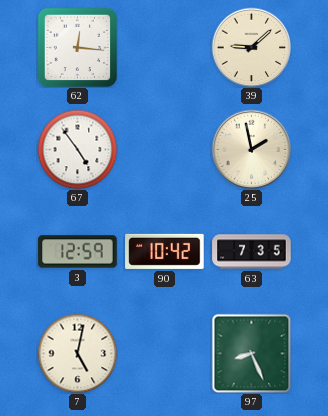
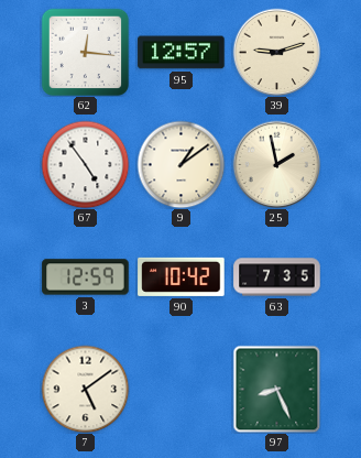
95: none -> 12:57
39: 9:08 -> 9:12
9: none -> 1:09
7: 5:02 -> 5:09
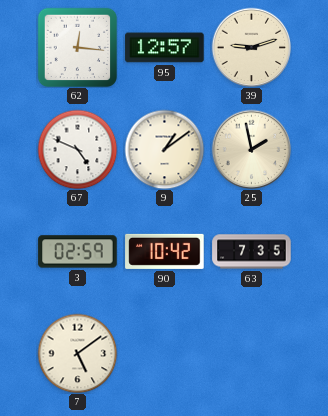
67: 4:54 -> 4:49
3: 12:59 -> 02:59
97: 8:26 -> none
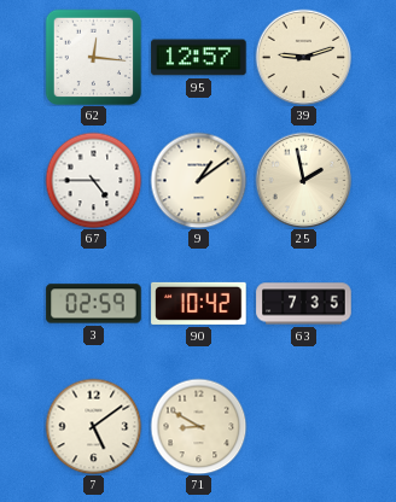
67: 4:49 -> 4:45
71: none -> 8:50
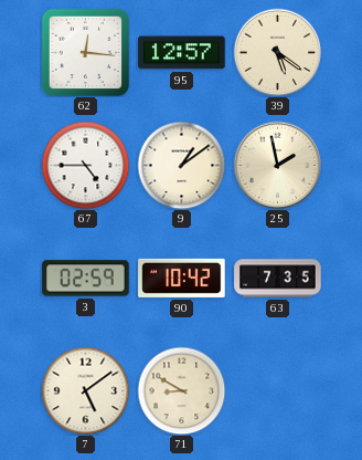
39: 9:12 -> 5:21
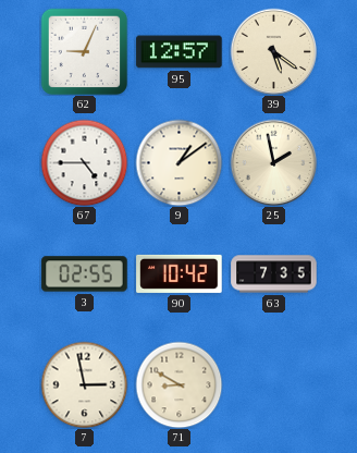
62: 12:16 -> 9:04
3: 02:59 -> 02:55
7: 5:09 -> 2:58
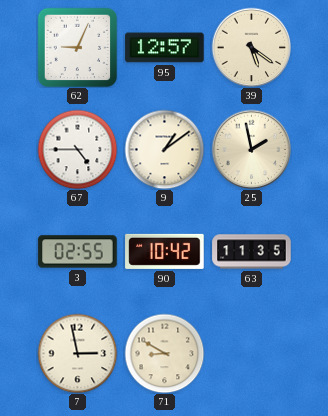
63: 7:35 -> 11:35
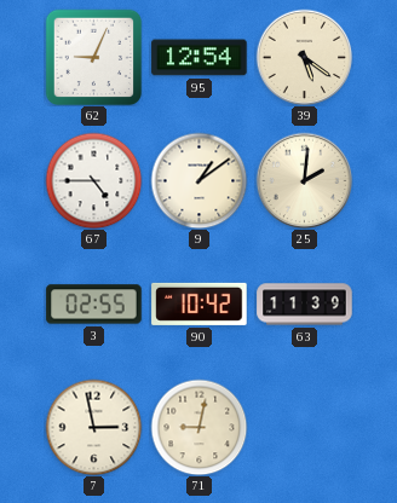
95: 12:57 -> 12:54
25: 1:58 -> 2:01
63: 11:35 -> 11:39
71: 8:50 -> 9:02
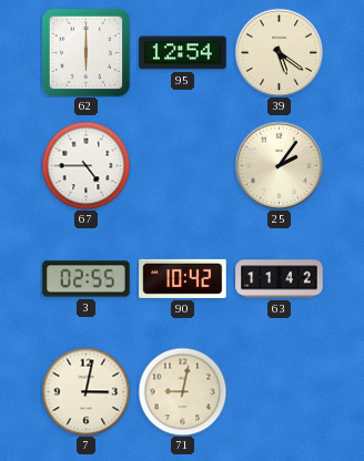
62: 9:04 -> 6:00
9: 1:09 -> none
25: 2:01 -> 2:06
63: 11:39 -> 11:42
7: 2:58 -> 3:02
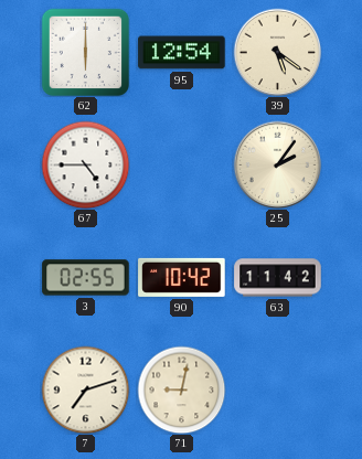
7: 3:02 -> 7:12
